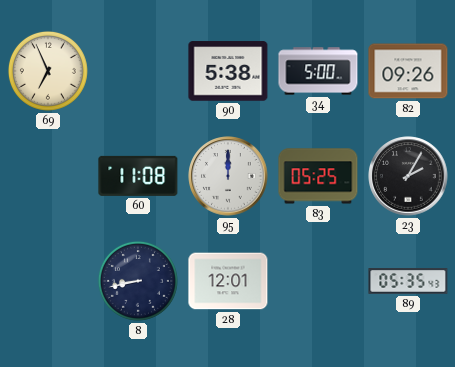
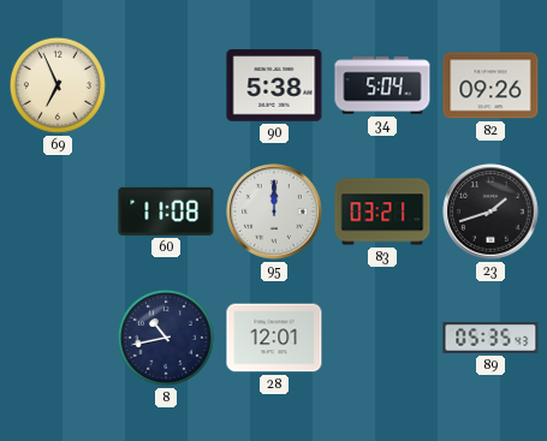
34: 5:00 -> 5:04
83: 05:25 -> 03:21
23: 2:05 -> 1:42
8: 8:43 -> 10:43
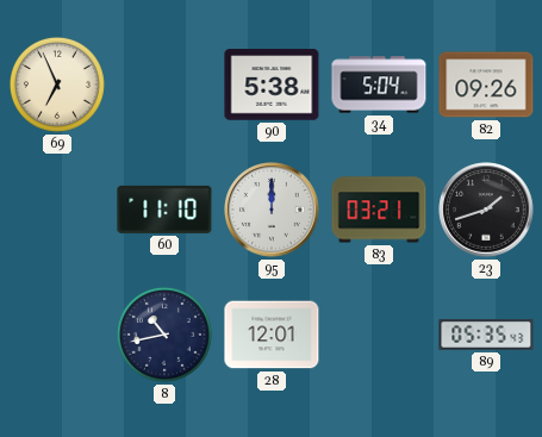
60: 11:08 -> 11:10
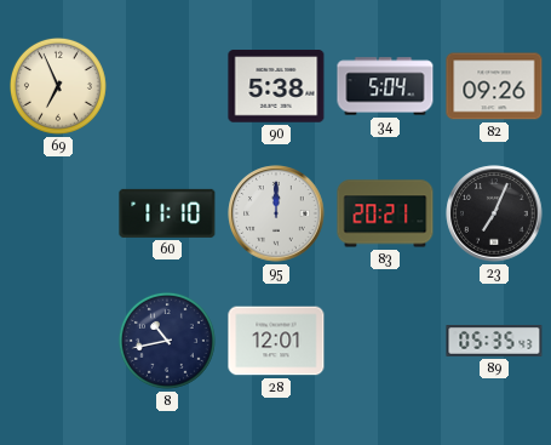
83: 03:21 -> 20:21
23: 1:42 -> 7:04
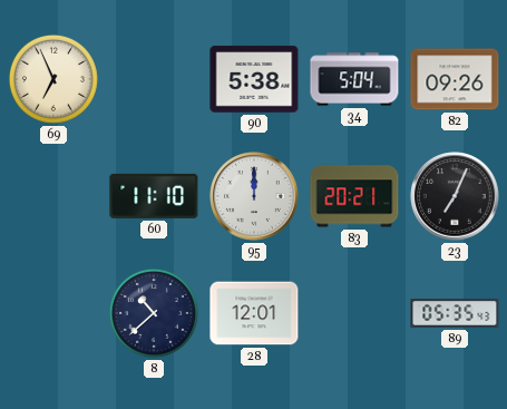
8: 10:43 -> 10:38
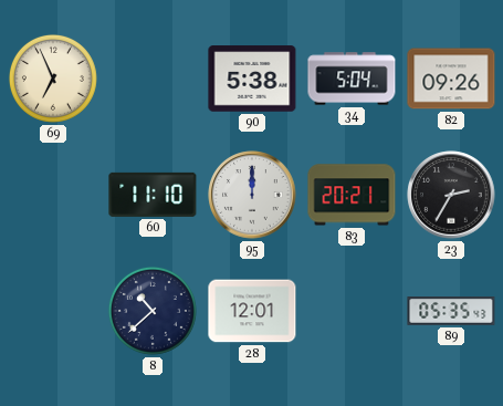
23: 7:04 -> 2:35
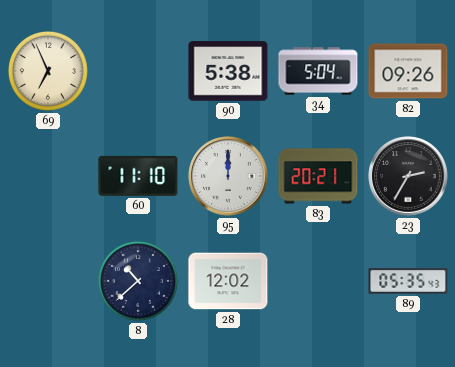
28: 12:01 -> 12:02
